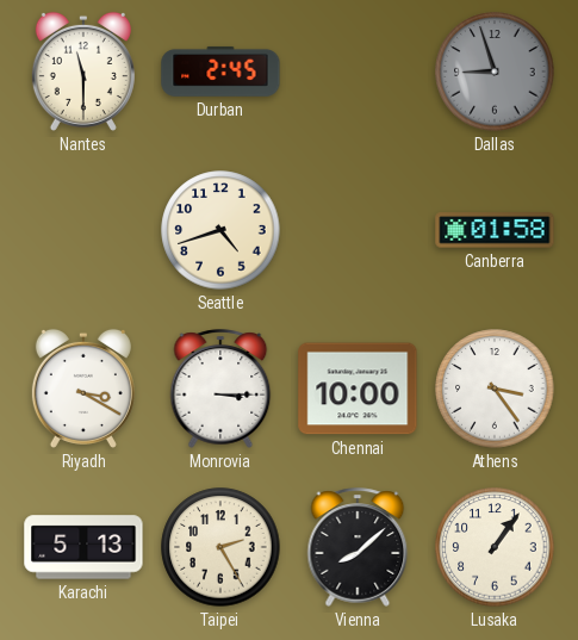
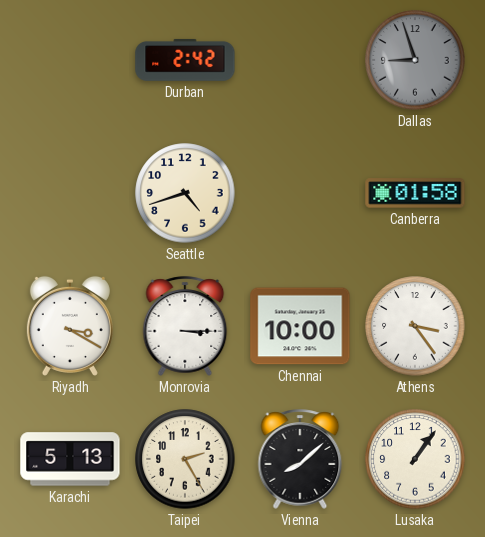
Nantes: 11:30 -> none
Durban: 2:45 -> 2:42
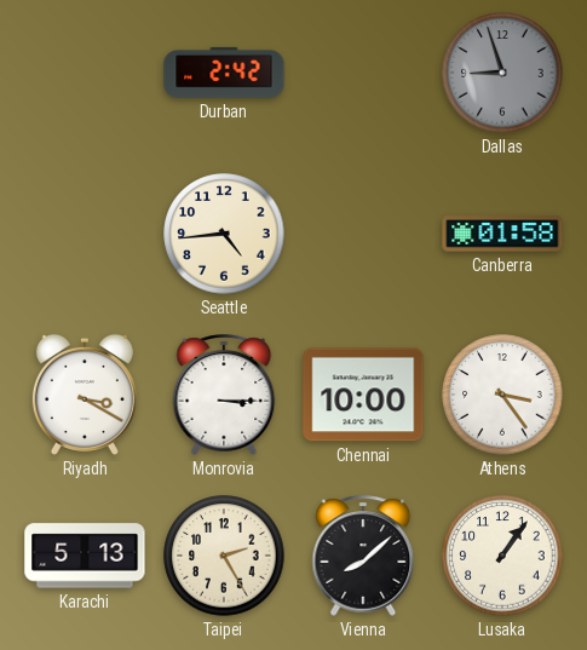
Seattle: 4:42 -> 4:44
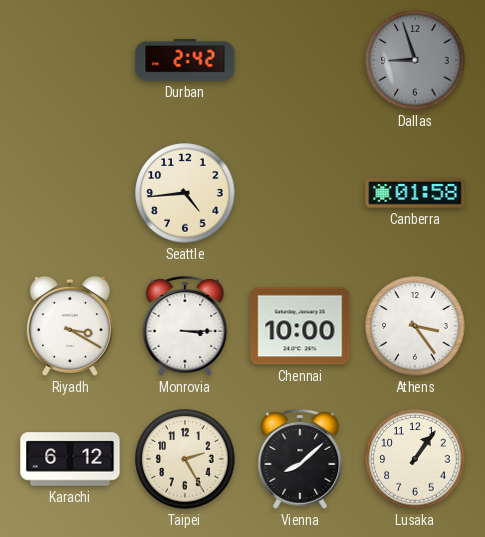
Karachi: 5:13 -> 6:12
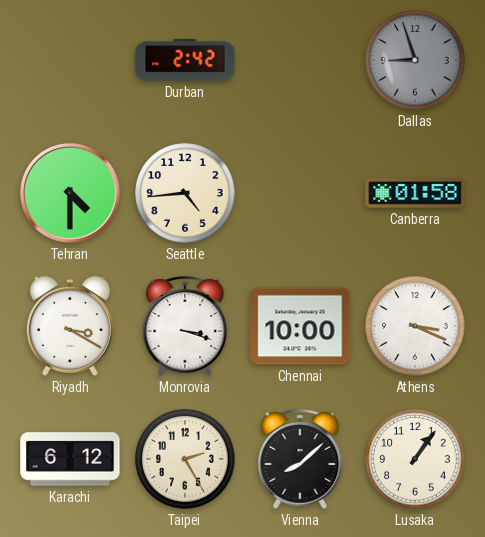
Tehran: none -> 4:30
Monrovia: 3:15 -> 3:18
Athens: 3:24 -> 3:19
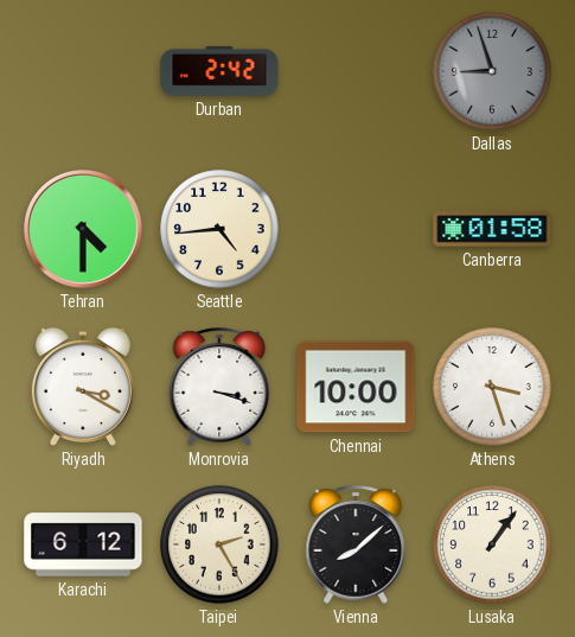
Athens: 3:19 -> 3:27
